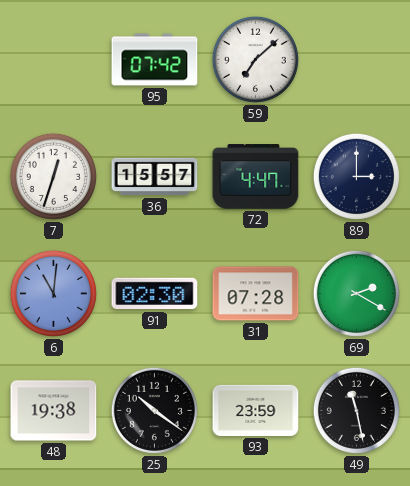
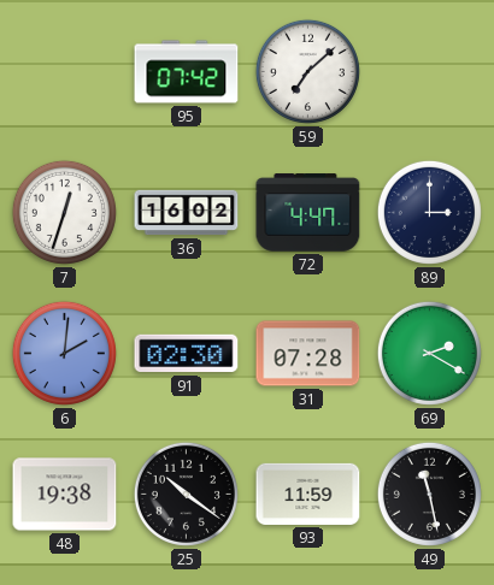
36: 15:57 -> 16:02
6: 11:01 -> 2:01
93: 23:59 -> 11:59
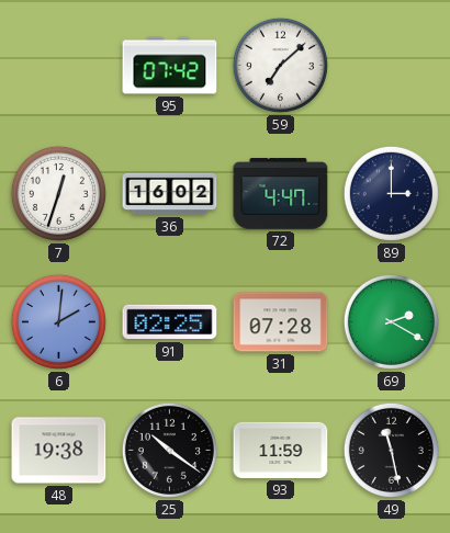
91: 02:30 -> 02:25
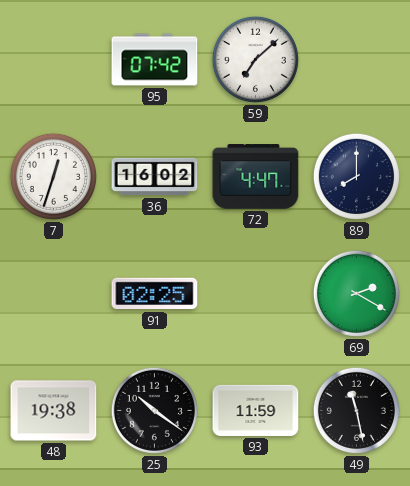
89: 3:00 -> 8:00
6: 2:01 -> none
31: 07:28 -> none
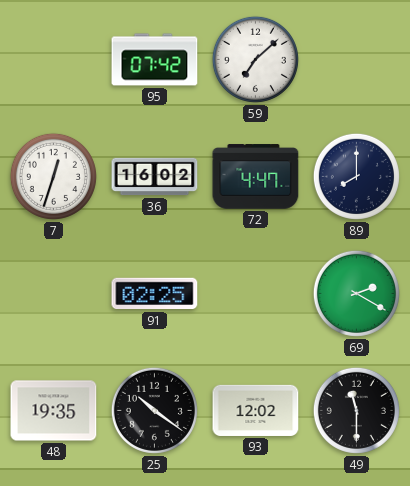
48: 19:38 -> 19:35
93: 11:59 -> 12:02
49: 11:28 -> 11:30
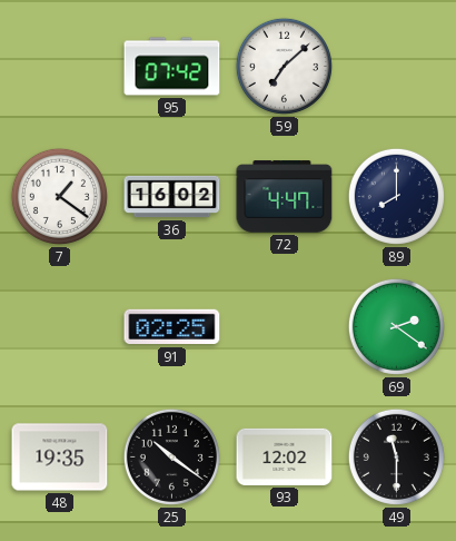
7: 12:33 -> 1:21
69: 2:20 -> 2:21
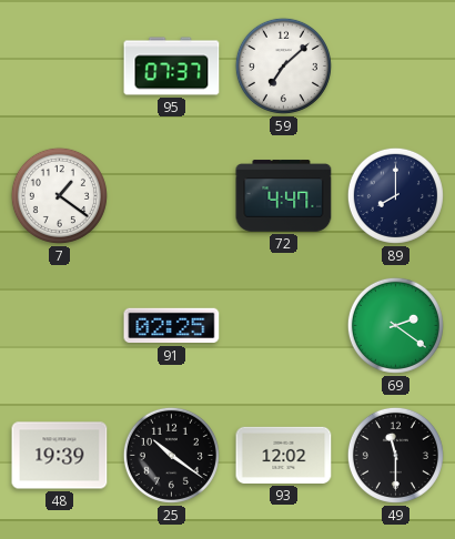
95: 07:42 -> 07:37
36: 16:02 -> none
48: 19:35 -> 19:39
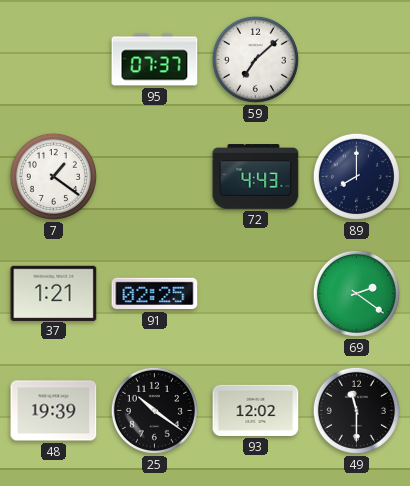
72: 4:47 -> 4:43
37: none -> 1:21
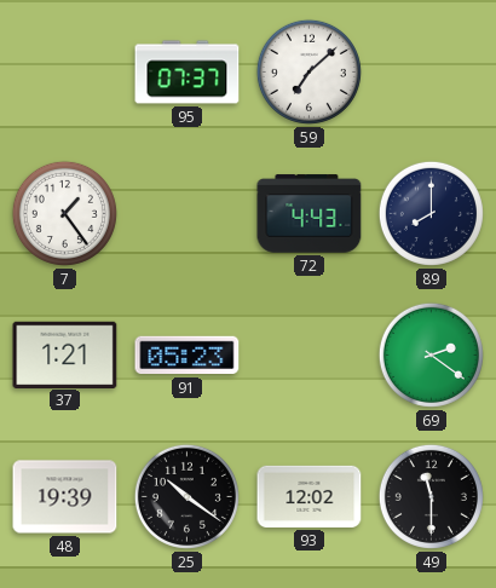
7: 1:21 -> 1:24
91: 02:25 -> 05:23
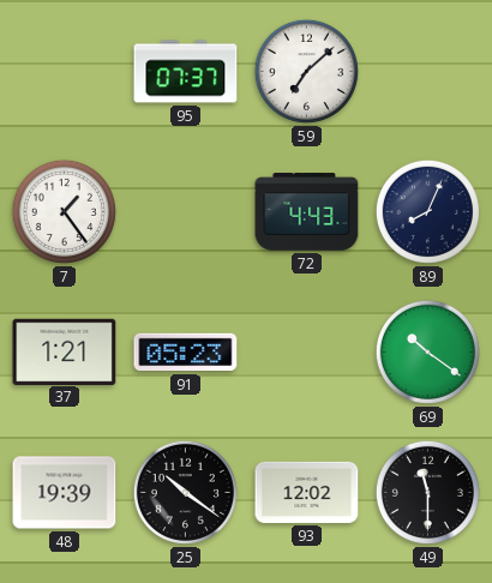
89: 8:00 -> 8:04
69: 2:21 -> 10:21
